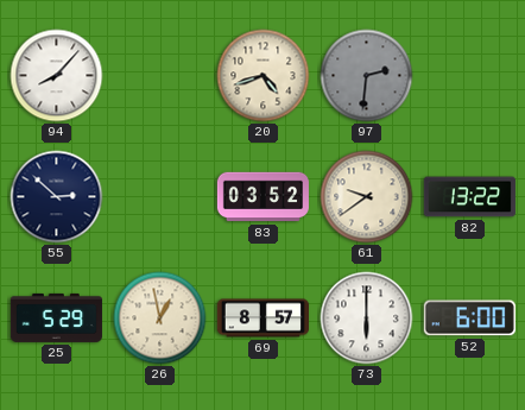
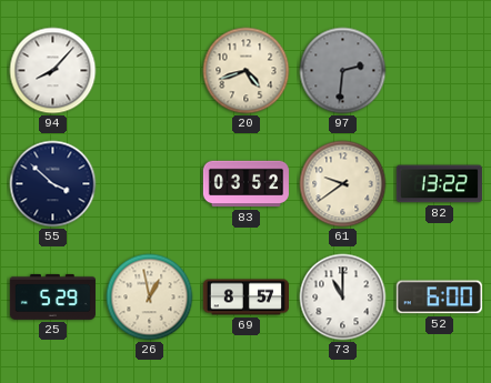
55: 2:52 -> 3:52
73: 6:00 -> 11:00
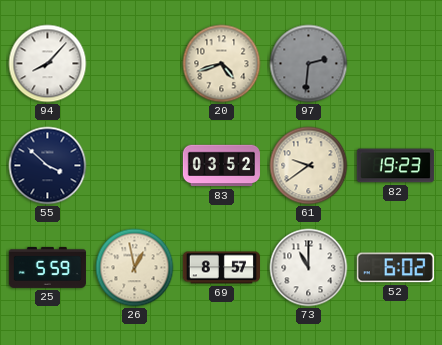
82: 13:22 -> 19:23
25: 5:29 -> 5:59
52: 6:00 -> 6:02
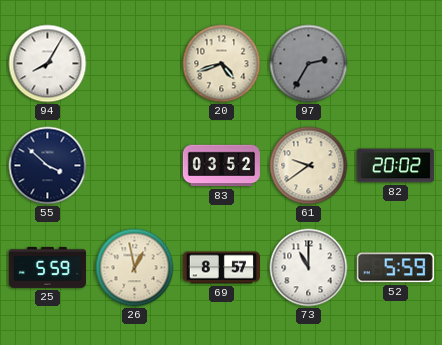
94: 8:07 -> 8:05
97: 2:31 -> 2:35
82: 19:23 -> 20:02
52: 6:02 -> 5:59
